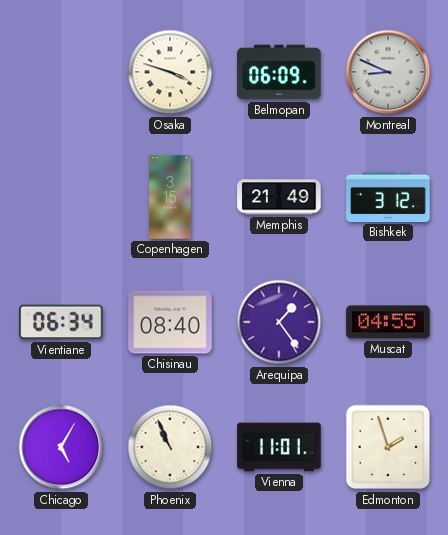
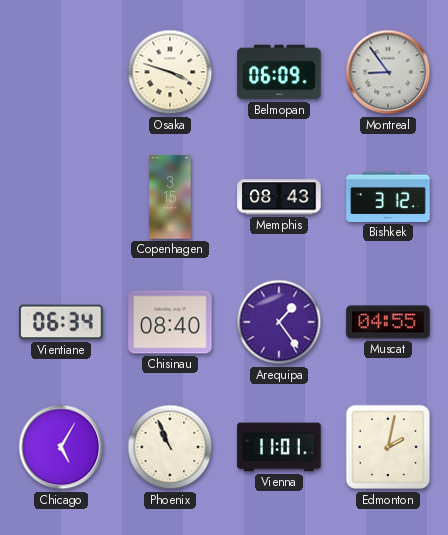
Montreal: 8:49 -> 8:54
Memphis: 21:49 -> 08:43
Edmonton: 1:57 -> 2:02
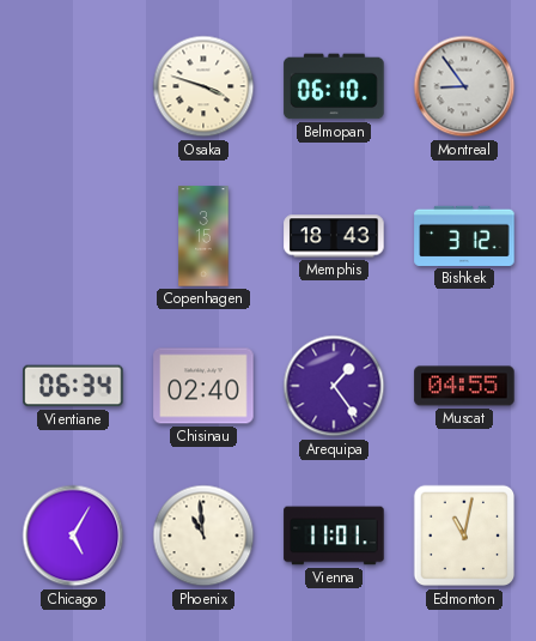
Belmopan: 06:09 -> 06:10
Memphis: 08:43 -> 18:43
Chisinau: 08:40 -> 02:40
Phoenix: 10:56 -> 10:59
Edmonton: 2:02 -> 11:02
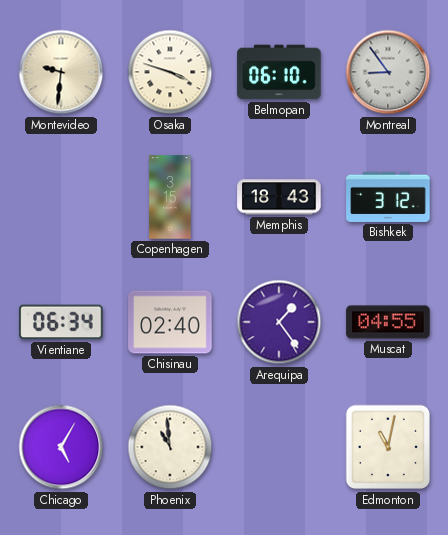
Montevideo: none -> 9:31
Vienna: 11:01 -> none
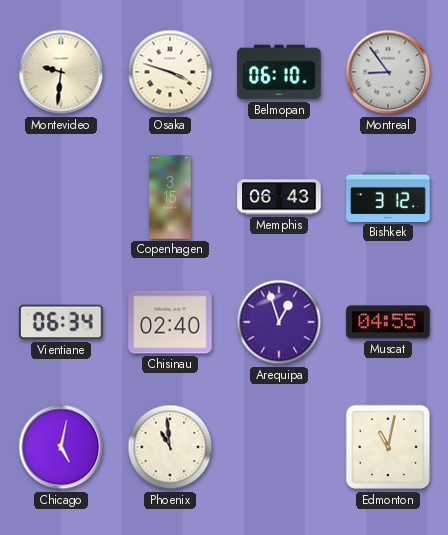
Memphis: 18:43 -> 06:43
Arequipa: 1:24 -> 12:57
Chicago: 5:05 -> 5:02
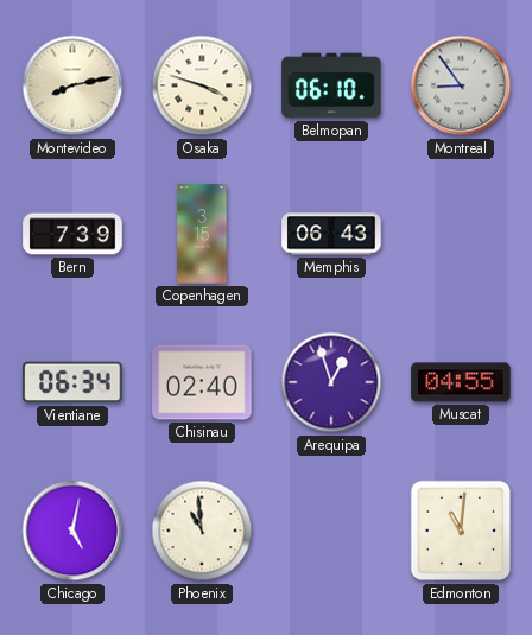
Montevideo: 9:31 -> 8:13
Bern: none -> 7:39
Bishkek: 3:12 -> none
Edmonton: 11:02 -> 11:01
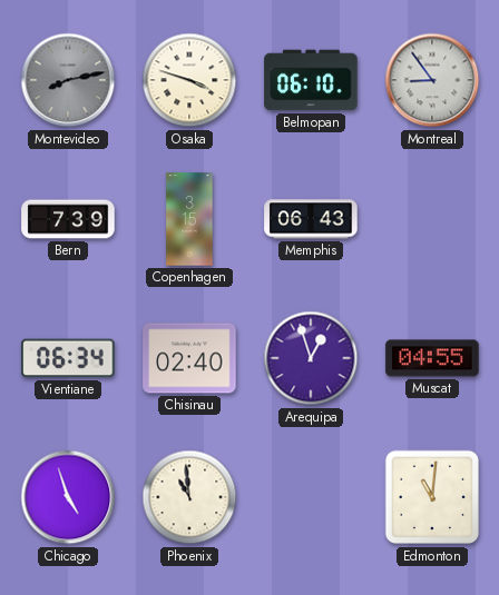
Montevideo dial: cream -> grey
Chicago: 5:02 -> 4:57
